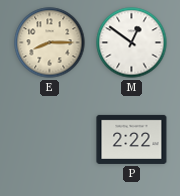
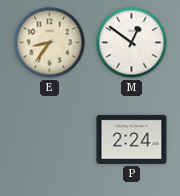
E: 8:15 -> 8:36
P: 2:22 -> 2:24
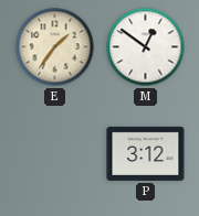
E: 8:36 -> 1:36
P: 2:24 -> 3:12
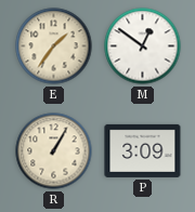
R: none -> 1:05
P: 3:12 -> 3:09
